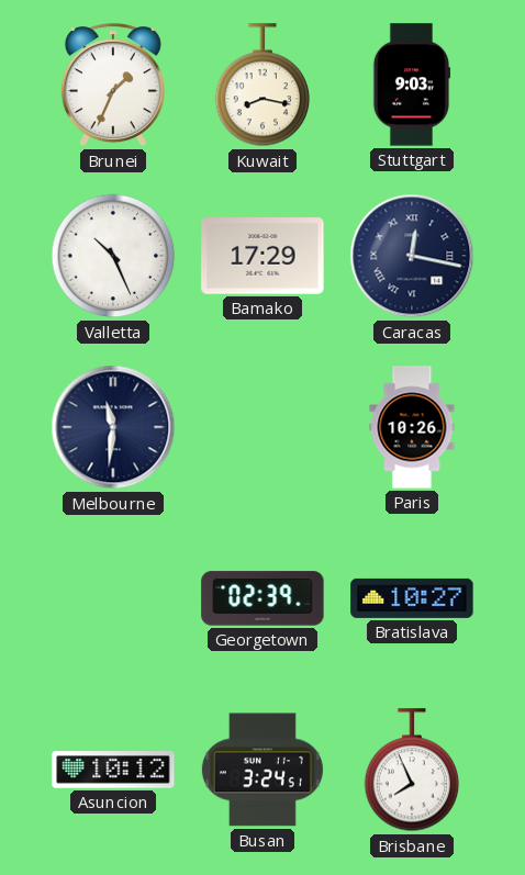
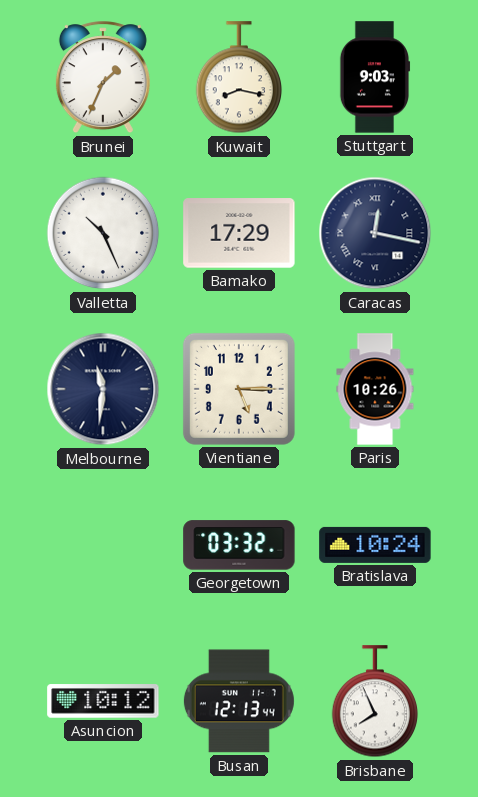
Vientiane: none -> 5:15
Georgetown: 02:39 -> 03:32
Bratislava: 10:27 -> 10:24
Busan: 3:24 -> 12:13
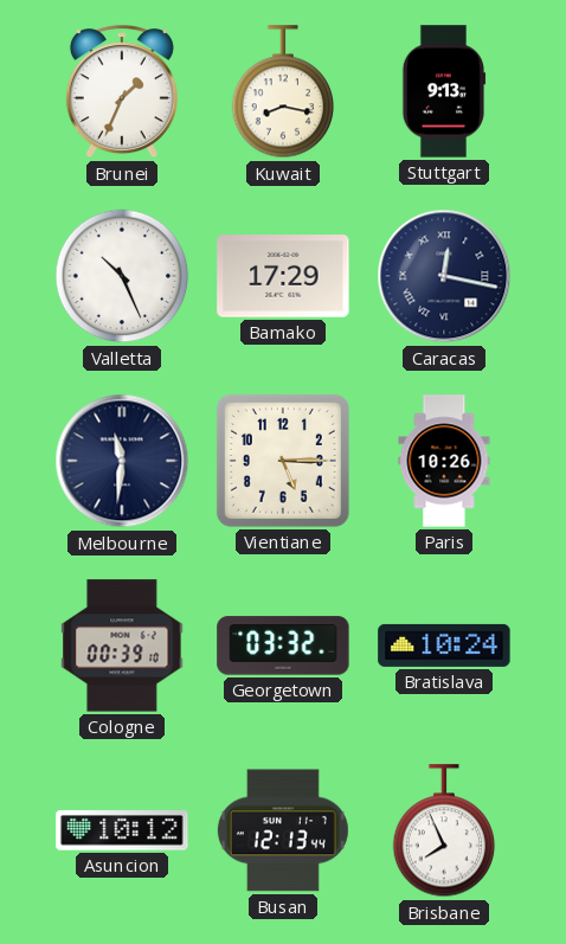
Stuttgart: 9:03 -> 9:13
Cologne: none -> 00:39
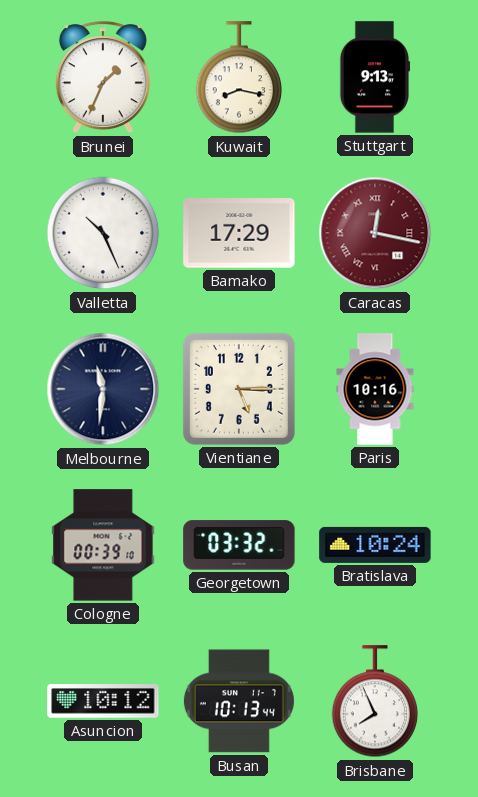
Caracas dial: navy -> burgundy
Paris: 10:26 -> 10:16
Busan: 12:13 -> 10:13
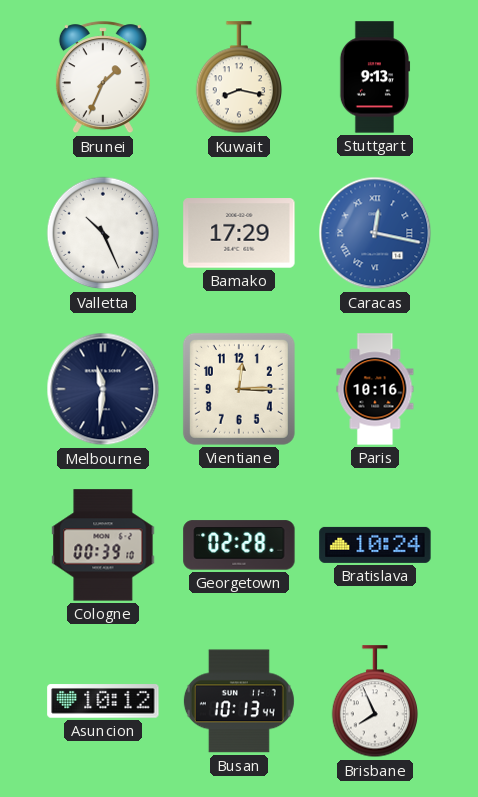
Caracas dial: burgundy -> blue
Vientiane: 5:15 -> 12:15
Georgetown: 03:32 -> 02:28
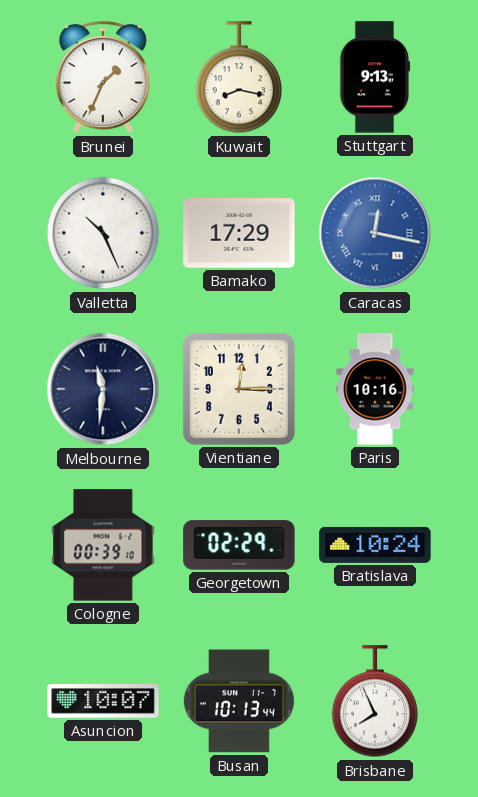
Georgetown: 02:28 -> 02:29
Asuncion: 10:12 -> 10:07
